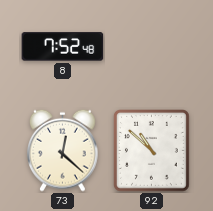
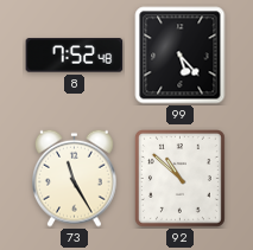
99: none -> 5:23
73: 12:22 -> 11:25
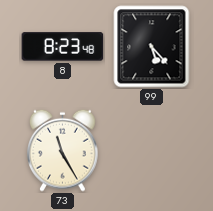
8: 7:52 -> 8:23
92: 10:52 -> none
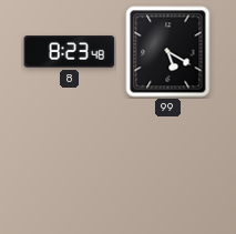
99: 5:23 -> 5:20
73: 11:25 -> none
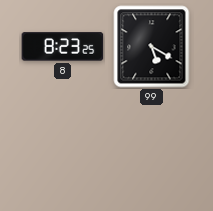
8: 8:23:48 -> 8:23:25
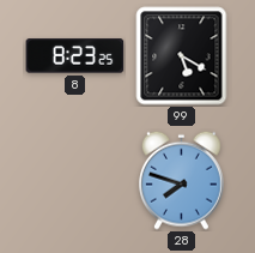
28: none -> 7:48
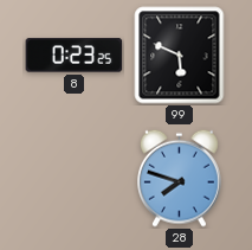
8: 8:23 -> 0:23
99: 5:20 -> 5:49
